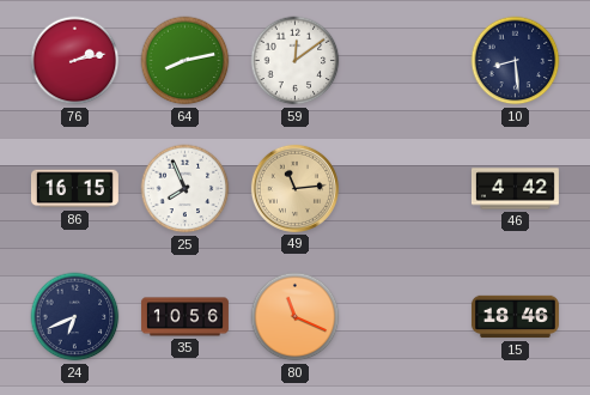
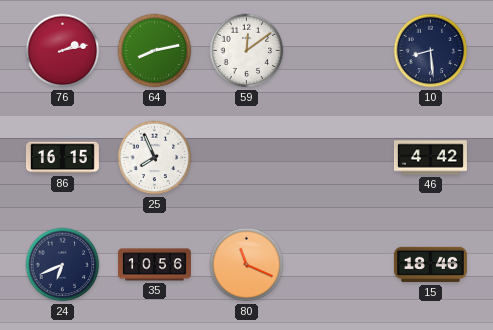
49: 11:14 -> none
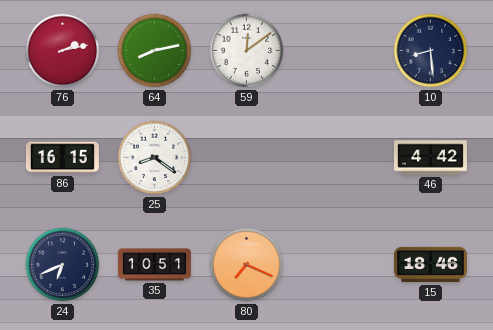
25: 7:56 -> 8:21
35: 10:56 -> 10:51
80: 11:19 -> 7:19
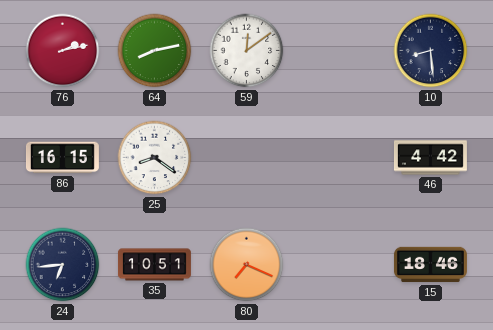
24: 6:41 -> 6:44
